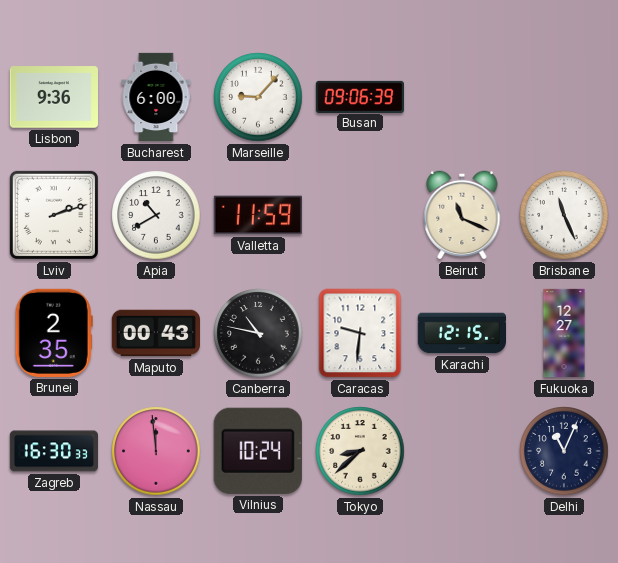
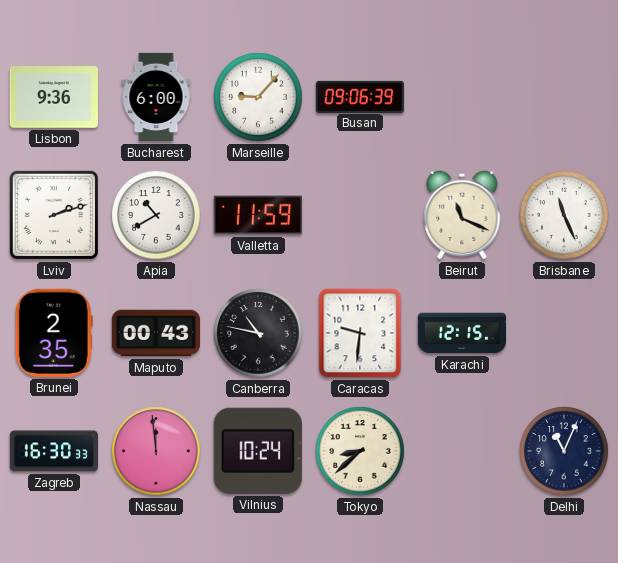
Fukuoka: 12:27 -> none
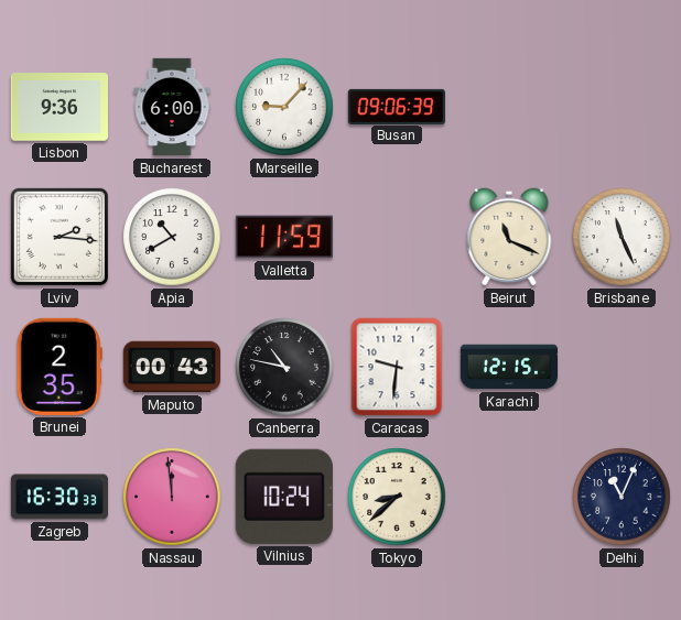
Lviv: 2:12 -> 2:16
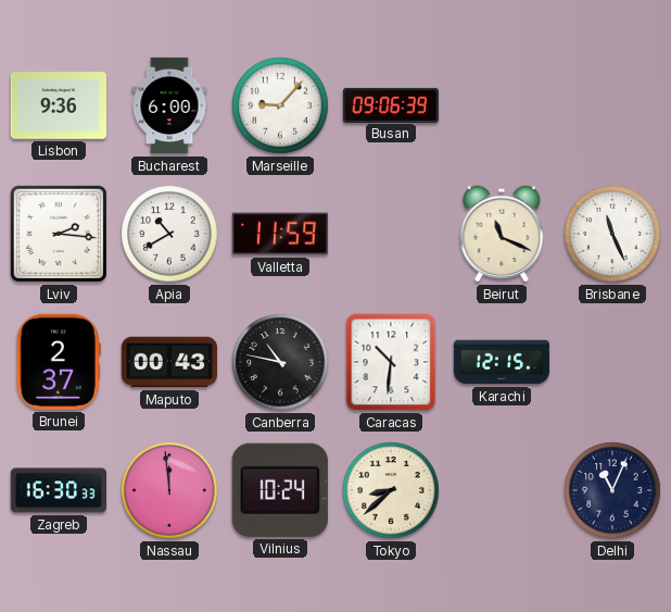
Brunei: 2:35 -> 2:37
Caracas: 9:31 -> 10:31
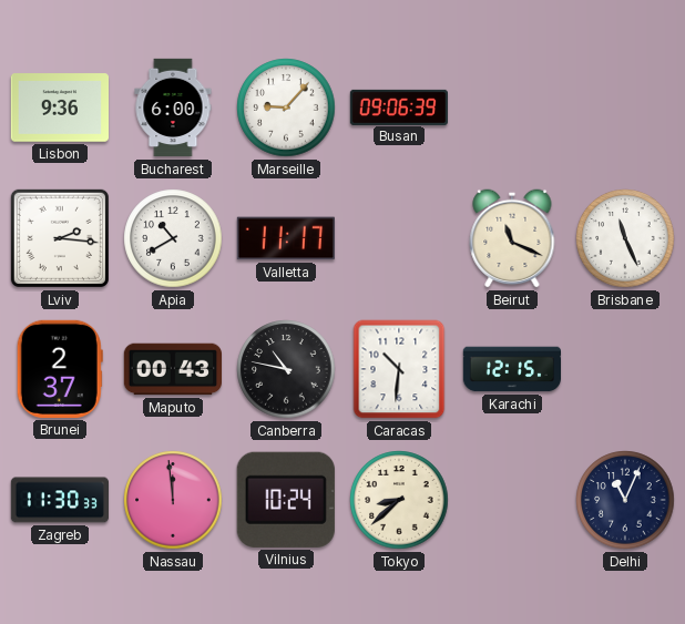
Valletta: 11:59 -> 11:17
Zagreb: 16:30 -> 11:30
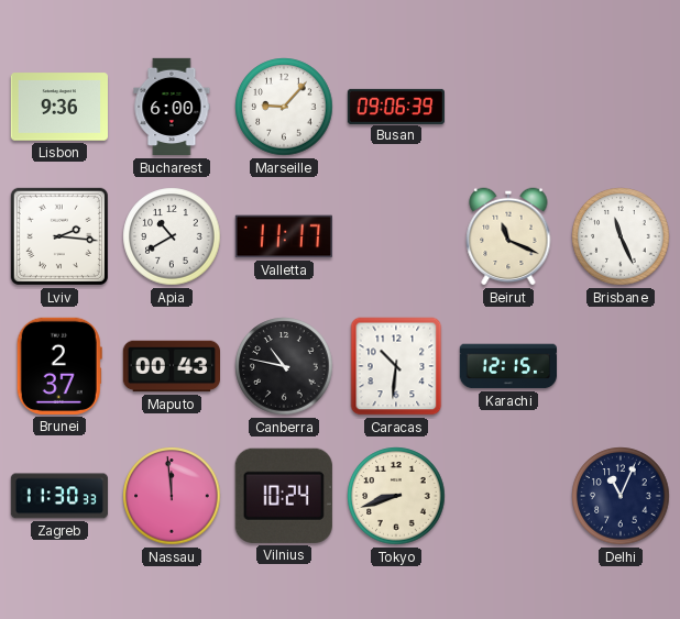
Tokyo: 8:38 -> 8:42
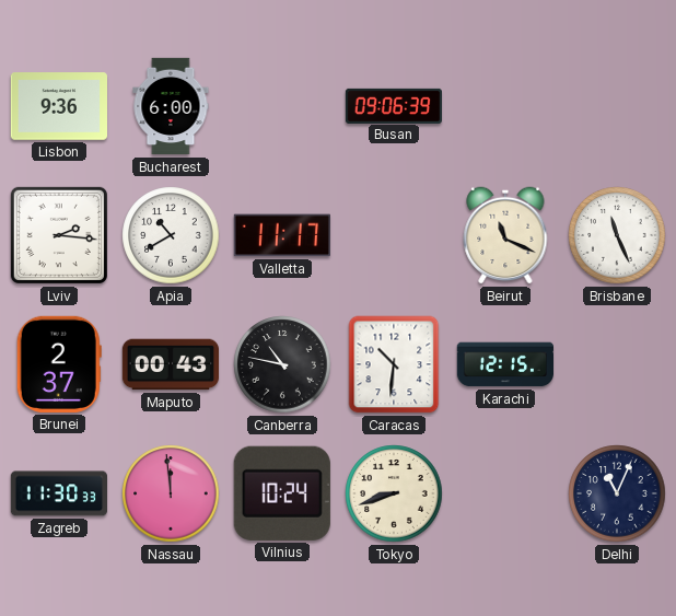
Marseille: 9:07 -> none
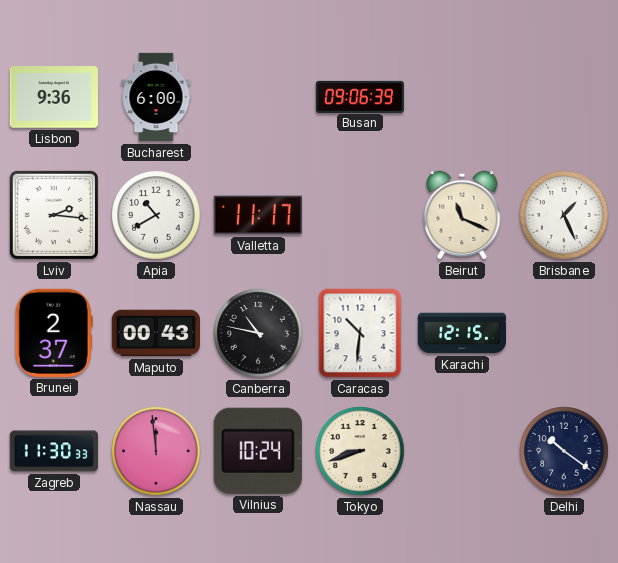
Brisbane: 11:26 -> 1:26
Delhi: 11:04 -> 10:21
